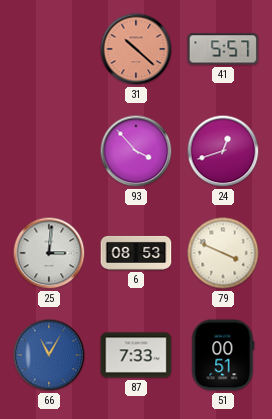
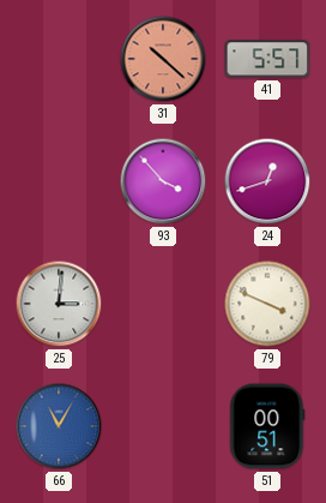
6: 08:53 -> none
87: 7:33 -> none
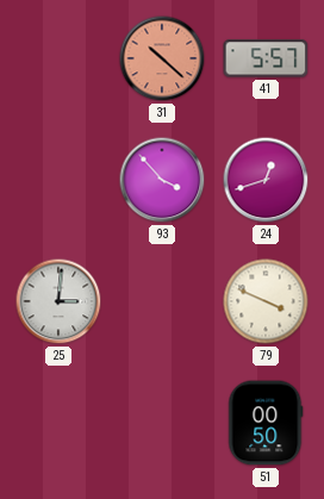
66: 11:05 -> none
51: 00:51 -> 00:50
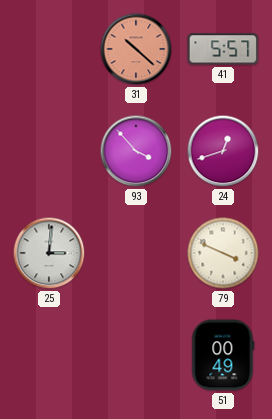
51: 00:50 -> 00:49
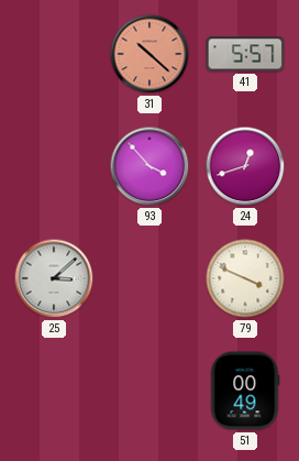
25: 3:01 -> 3:08
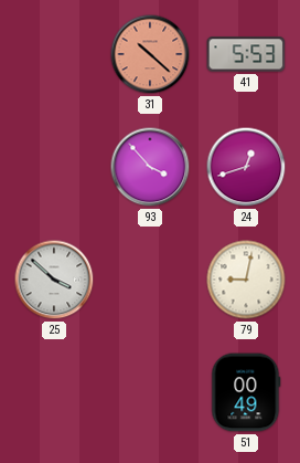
41: 5:57 -> 5:53
25: 3:08 -> 3:52
79: 3:49 -> 9:02
